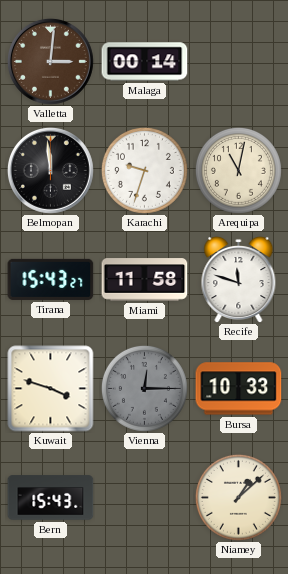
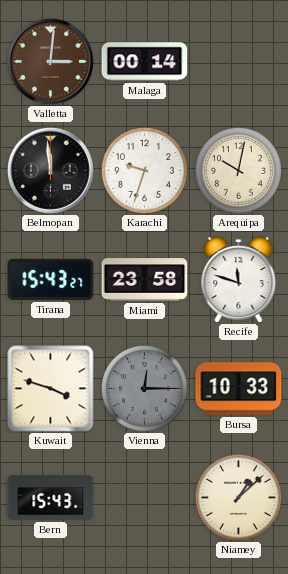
Arequipa: 11:02 -> 10:02
Miami: 11:58 -> 23:58
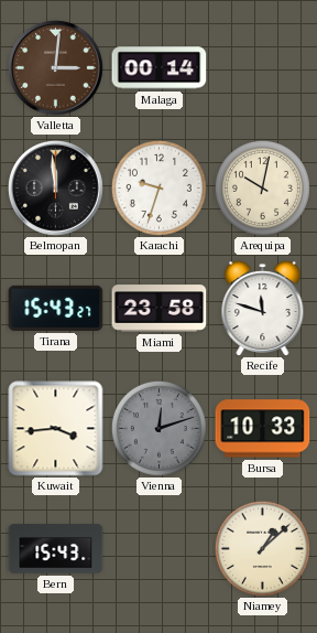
Kuwait: 3:48 -> 3:44
Vienna: 12:15 -> 12:12
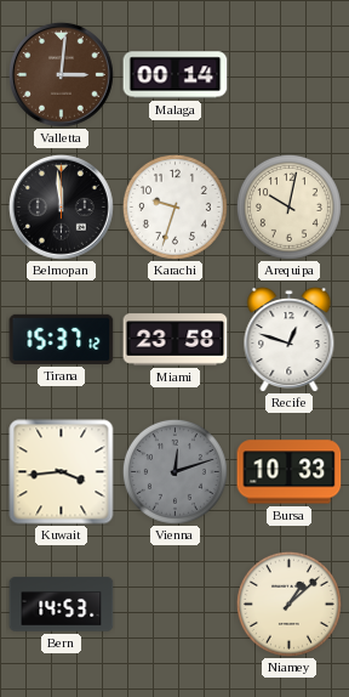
Tirana: 15:43 -> 15:37
Recife: 11:48 -> 12:48
Bern: 15:43 -> 14:53
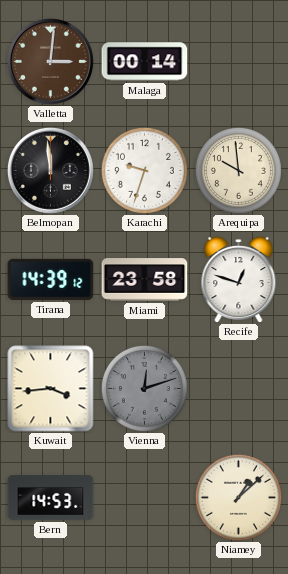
Arequipa: 10:02 -> 9:59
Tirana: 15:37 -> 14:39
Bursa: 10:33 -> none
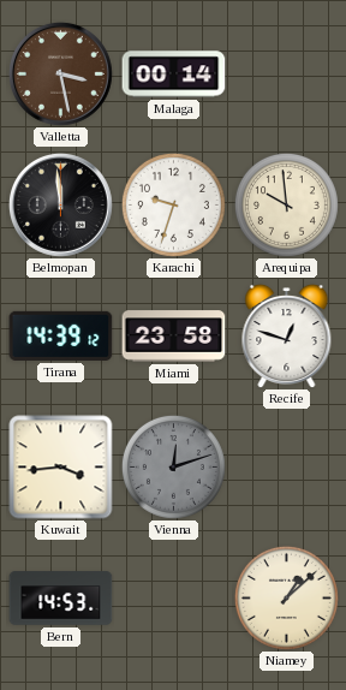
Valletta: 3:01 -> 3:28
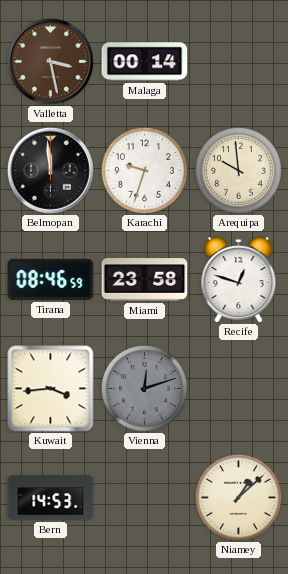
Tirana: 14:39 -> 08:46
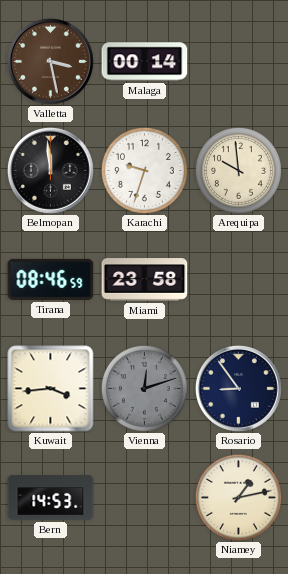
Recife: 12:48 -> none
Rosario: none -> 8:54
Niamey: 1:08 -> 1:13
